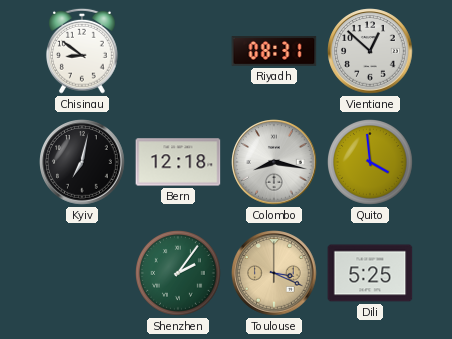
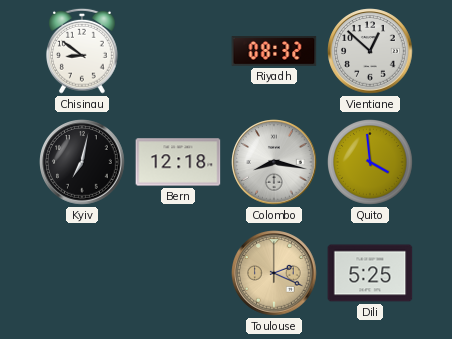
Riyadh: 08:31 -> 08:32
Shenzhen: 2:06 -> none
Toulouse: 3:19 -> 2:19
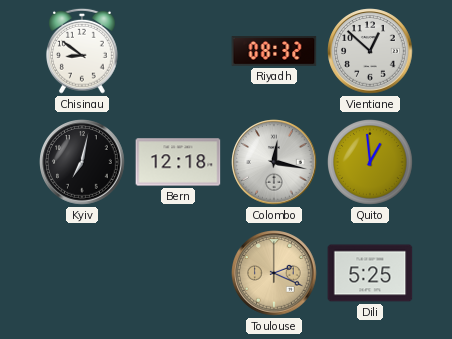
Colombo: 8:17 -> 12:17
Quito: 3:59 -> 12:59
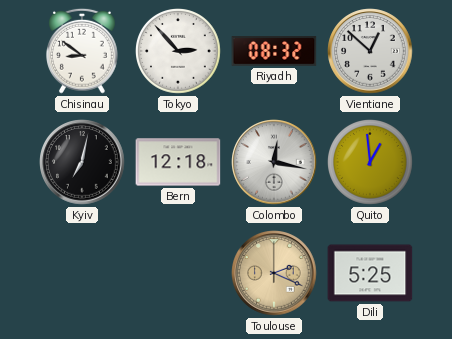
Tokyo: none -> 2:53
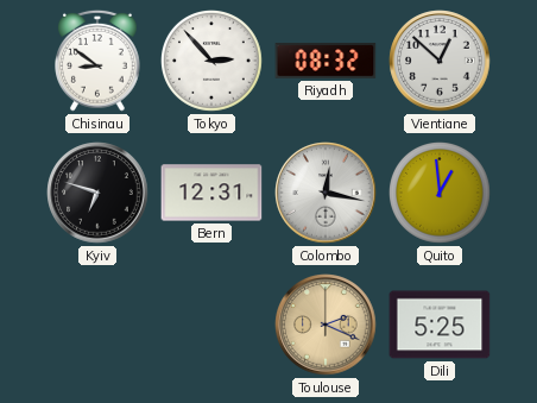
Kyiv: 7:02 -> 6:48
Bern: 12:18 -> 12:31
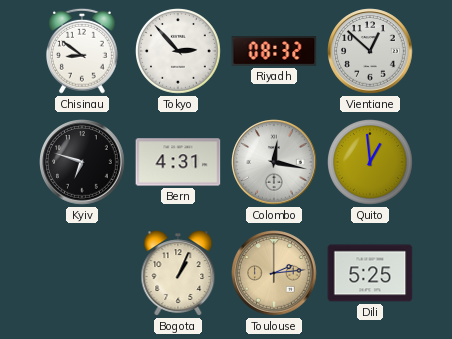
Bern: 12:31 -> 4:31
Bogota: none -> 1:04
Toulouse: 2:19 -> 2:14
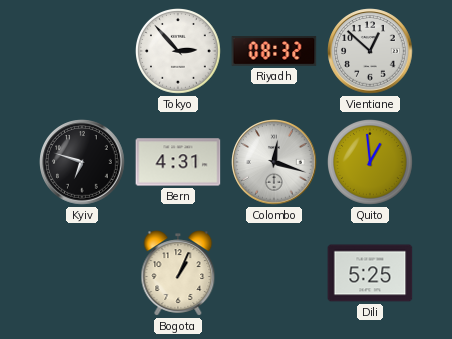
Chisinau: 8:51 -> none
Colombo: 12:17 -> 12:18
Toulouse: 2:14 -> none
